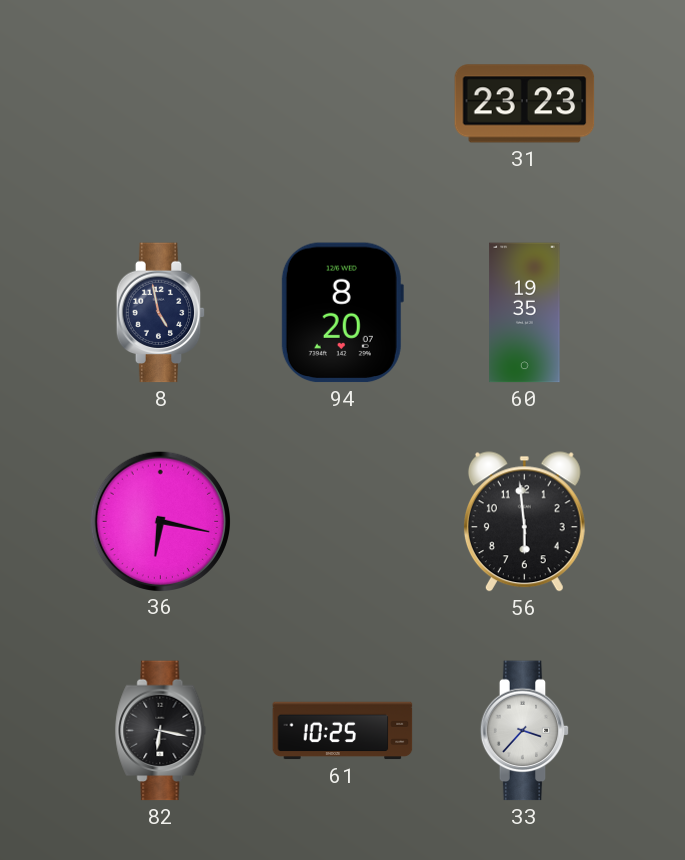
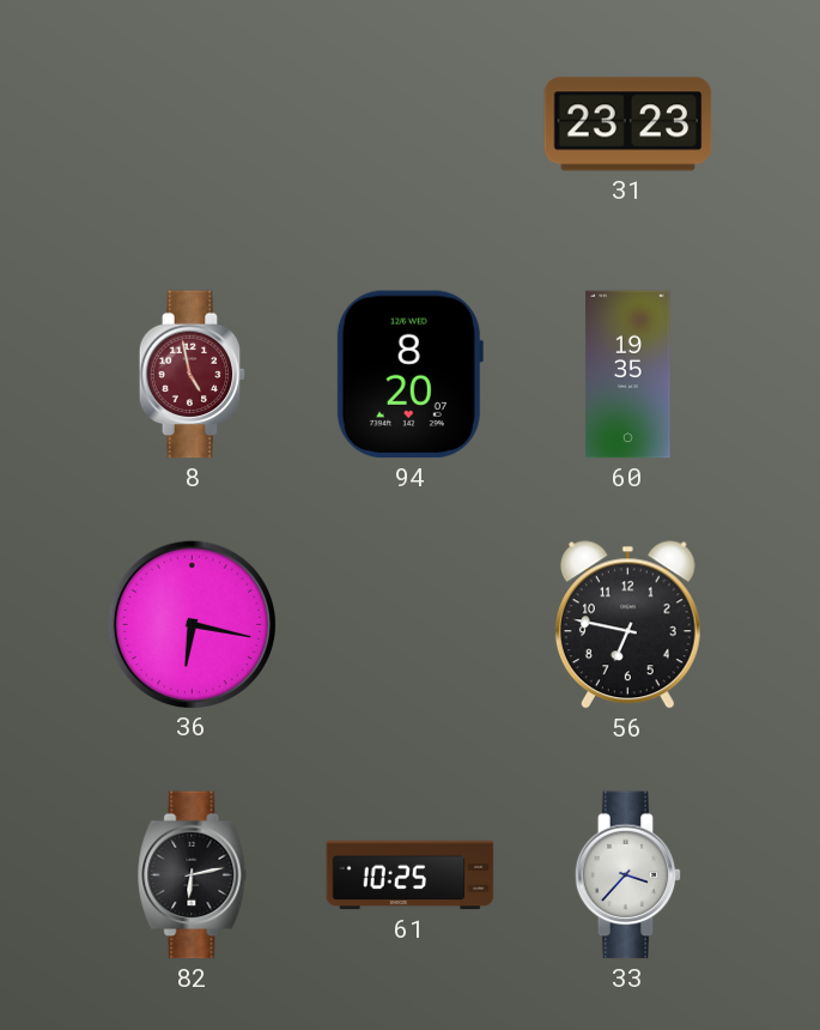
8 dial: navy -> burgundy
56: 5:59 -> 6:47
82: 6:17 -> 6:13
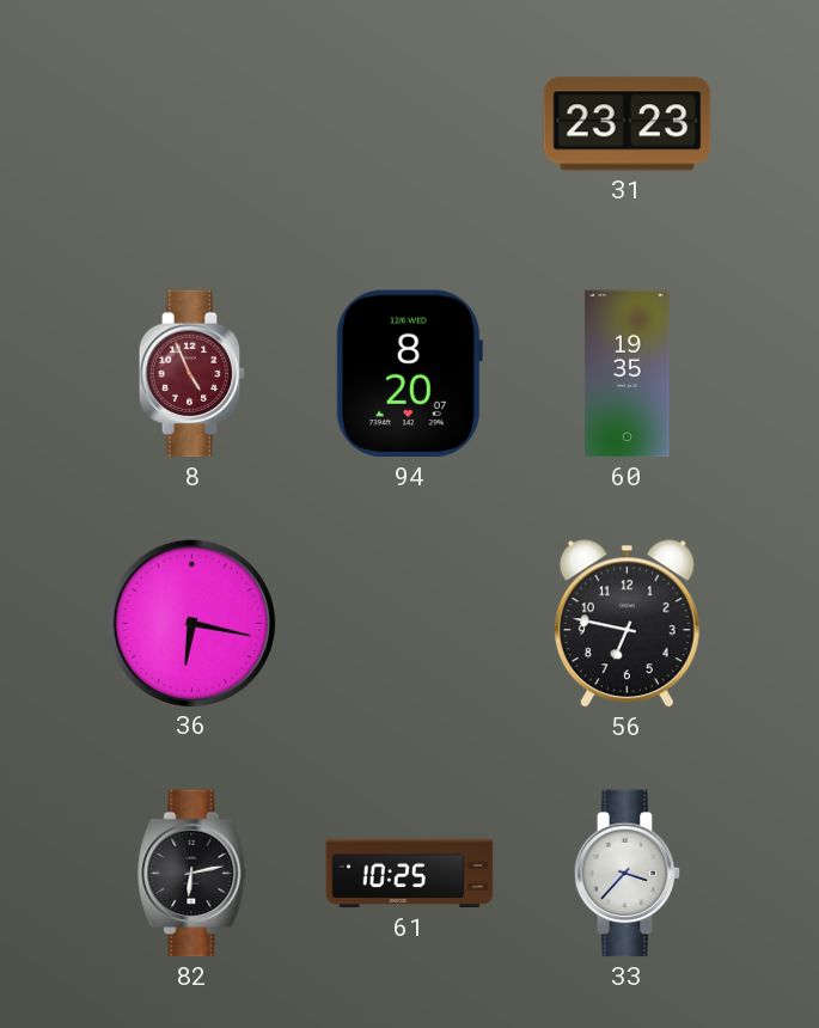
8: 4:58 -> 4:56
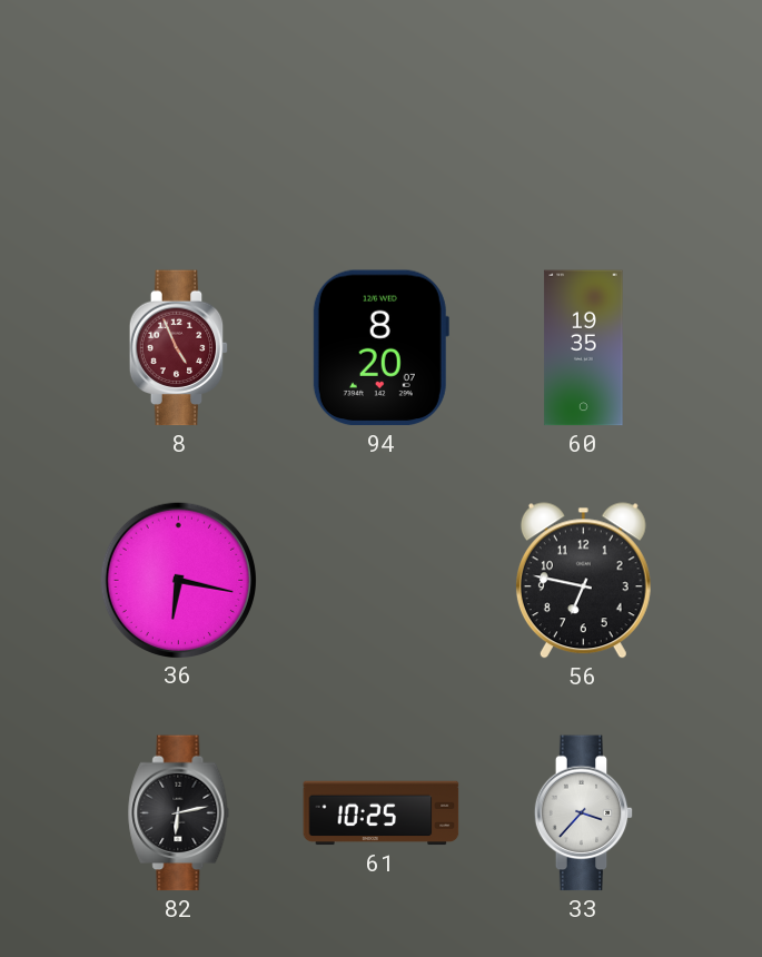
31: 23:23 -> none
